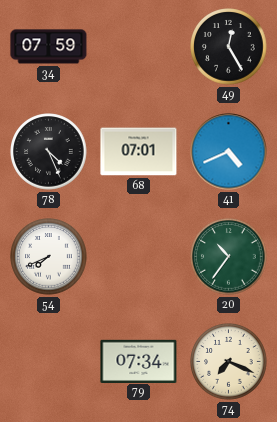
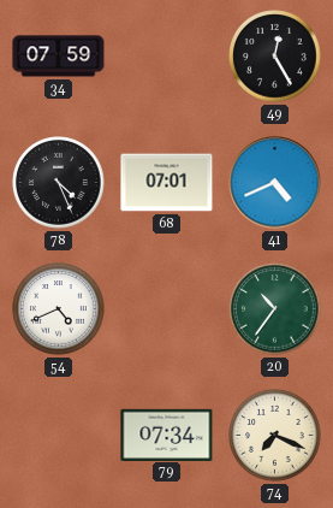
54: 7:41 -> 4:41
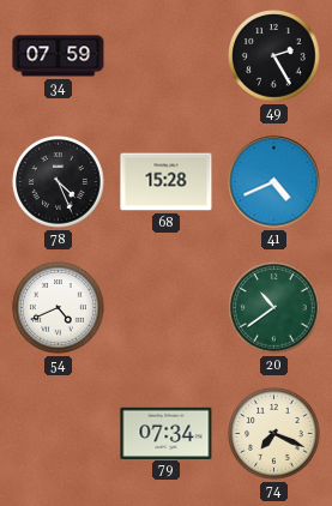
49: 12:25 -> 2:25
68: 07:01 -> 15:28
20: 10:36 -> 10:39
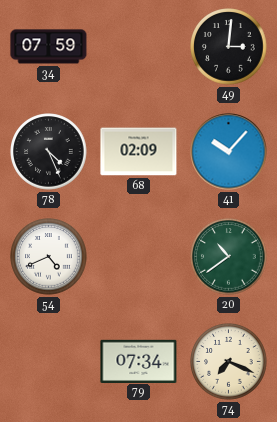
49: 2:25 -> 3:01
68: 15:28 -> 02:09
41: 4:41 -> 10:07
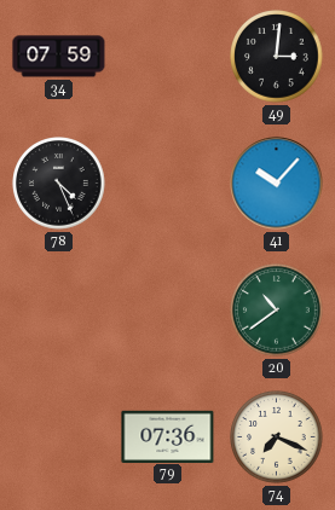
68: 02:09 -> none
54: 4:41 -> none
79: 07:34 -> 07:36
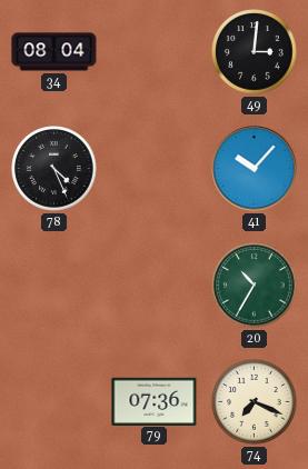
34: 07:59 -> 08:04
20: 10:39 -> 10:35
